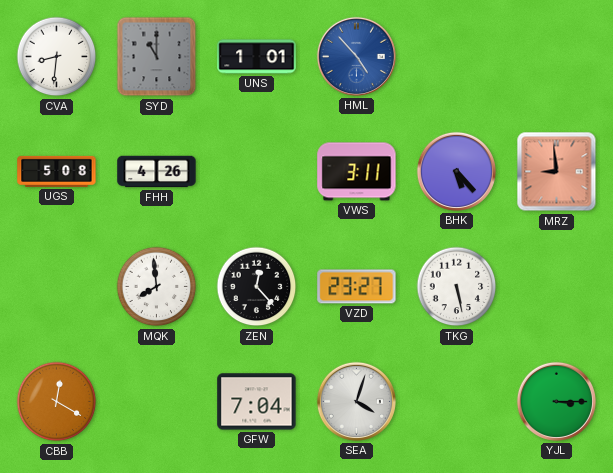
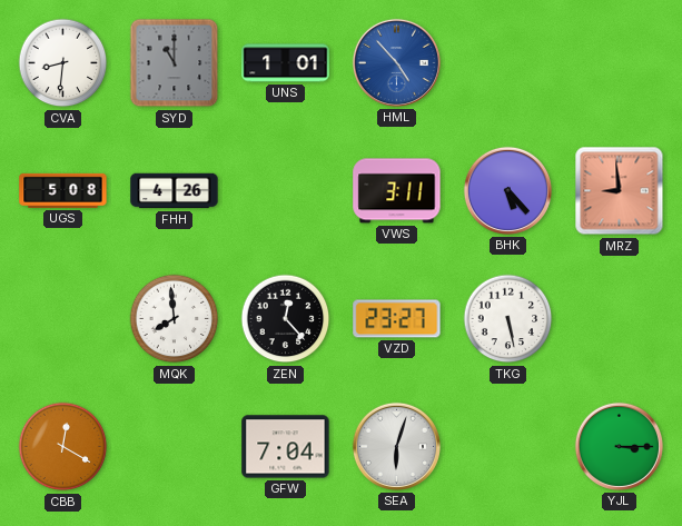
SEA: 4:03 -> 6:03
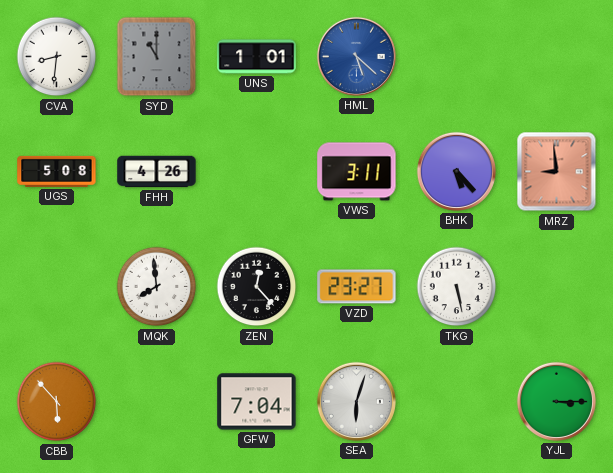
HML: 4:53 -> 5:22
CBB: 12:20 -> 5:53
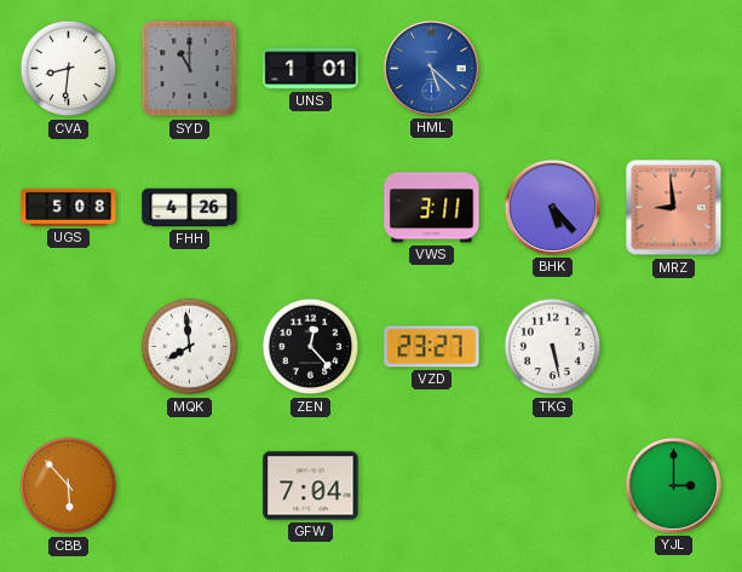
SEA: 6:03 -> none
YJL: 3:15 -> 3:00
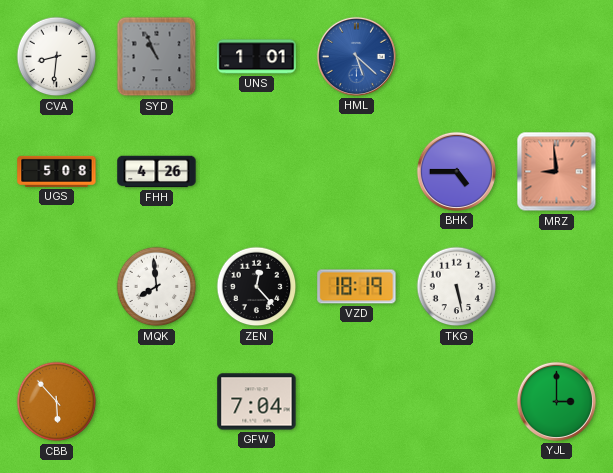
SYD: 11:00 -> 10:56
VWS: 3:11 -> none
BHK: 5:23 -> 4:45
VZD: 23:27 -> 18:19
